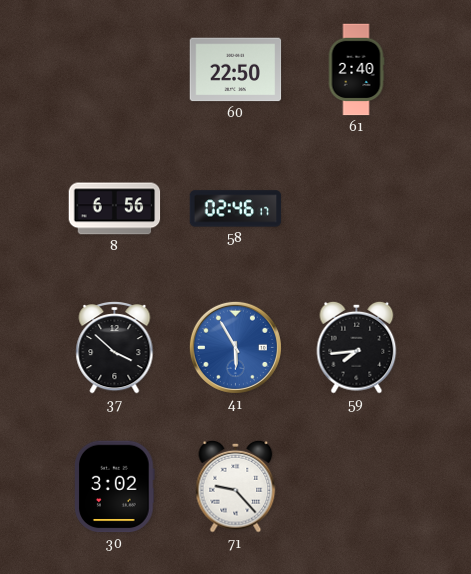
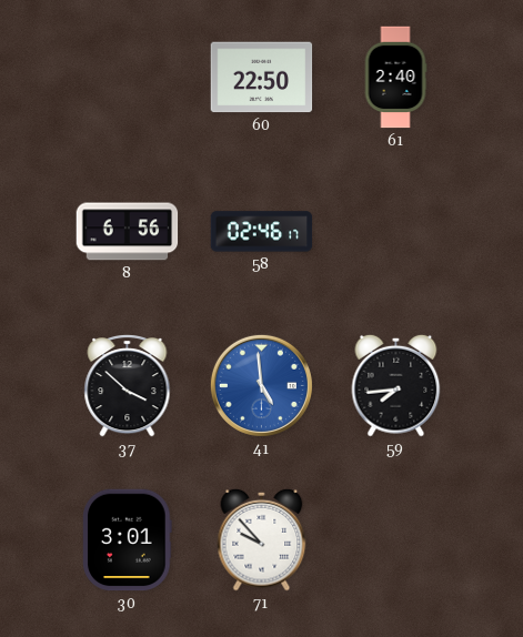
41: 5:55 -> 4:59
30: 3:02 -> 3:01
71: 9:23 -> 9:53
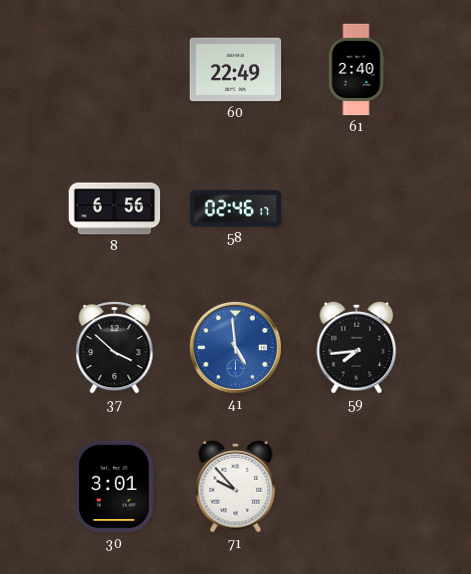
60: 22:50 -> 22:49
